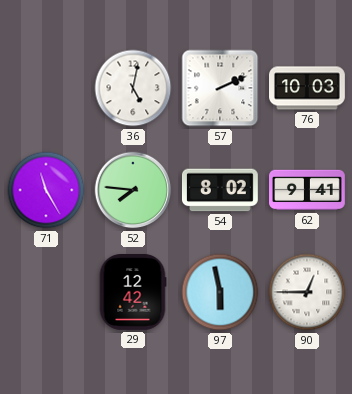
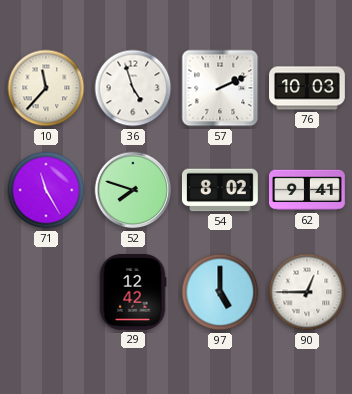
10: none -> 11:37
36: 5:02 -> 4:57
52: 7:46 -> 7:48
97: 5:58 -> 5:00
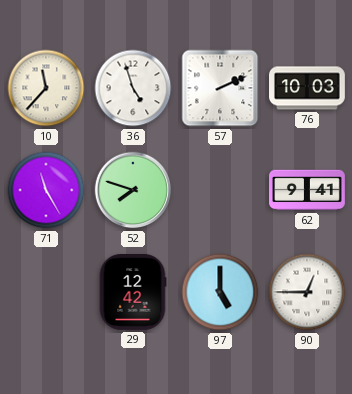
54: 8:02 -> none
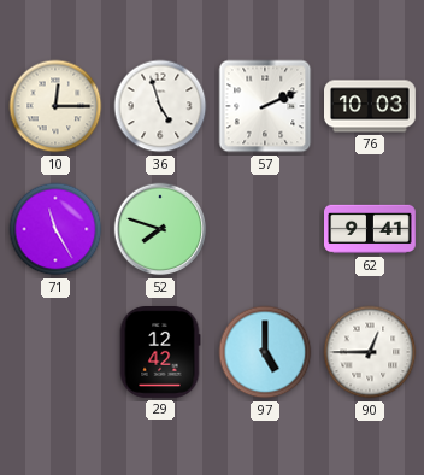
10: 11:37 -> 12:15
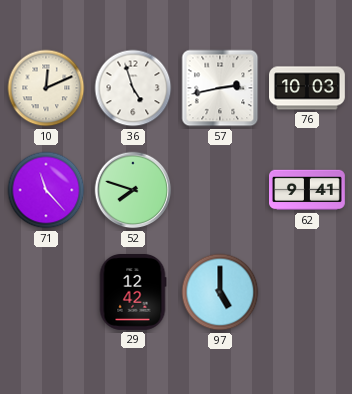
10: 12:15 -> 12:11
57: 2:11 -> 2:43
71: 11:25 -> 11:23
90: 12:45 -> none
